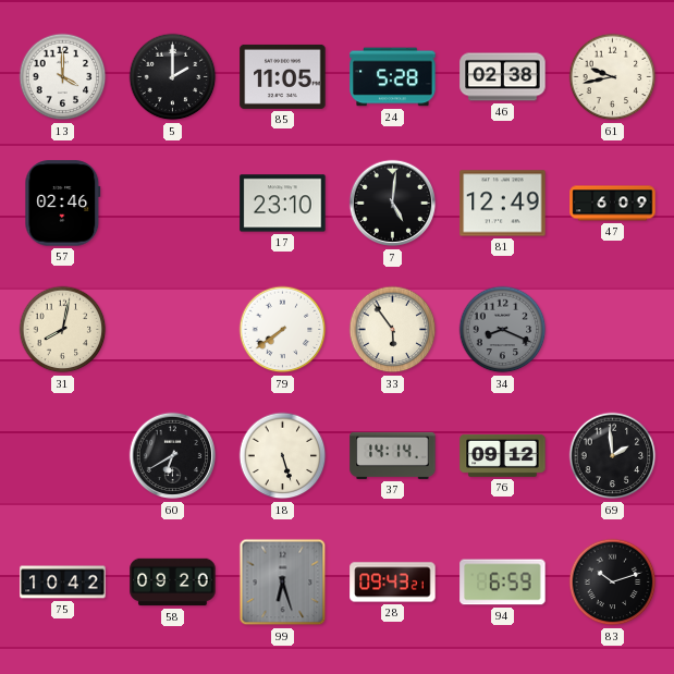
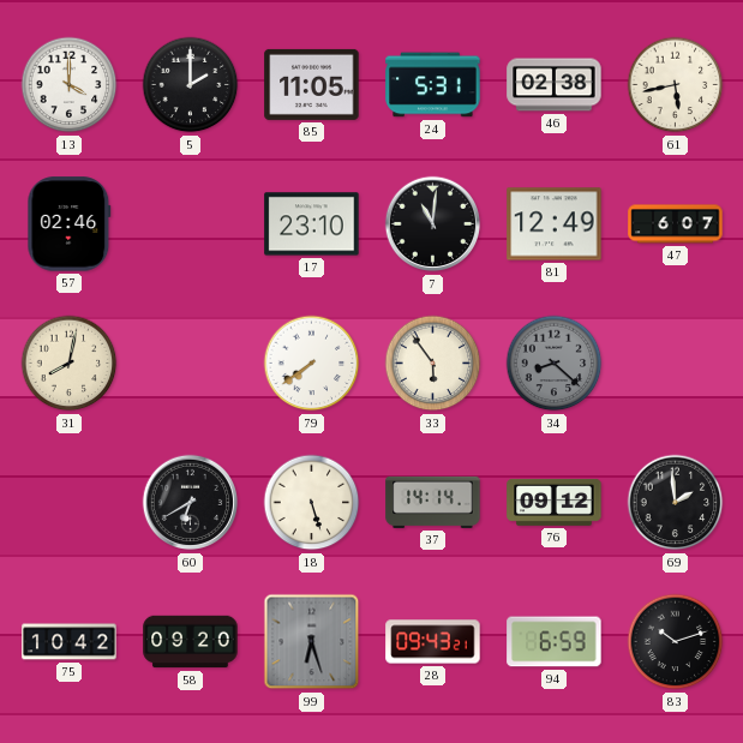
24: 5:28 -> 5:31
61: 9:43 -> 5:43
7: 5:01 -> 11:01
47: 6:09 -> 6:07
34: 8:19 -> 8:22
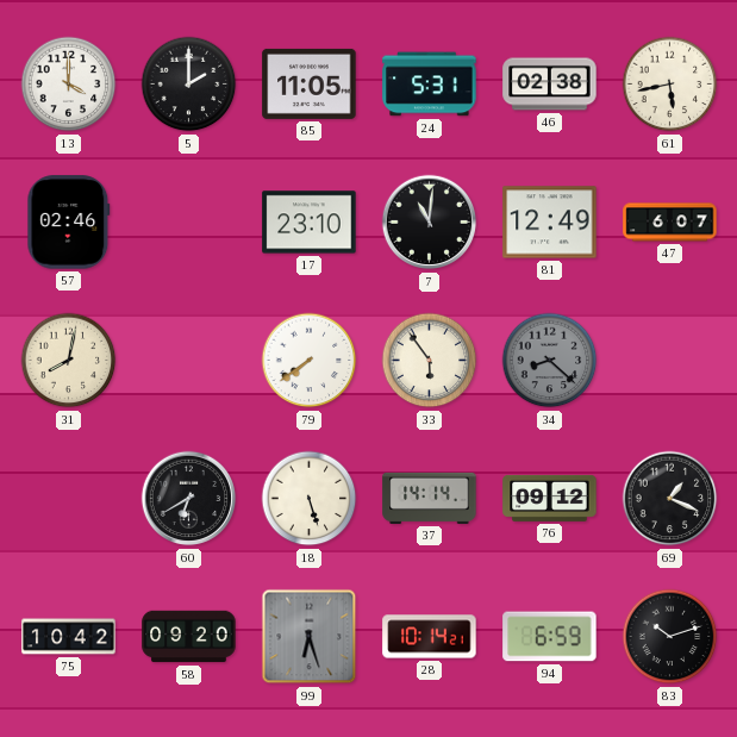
69: 1:59 -> 1:19
28: 09:43 -> 10:14
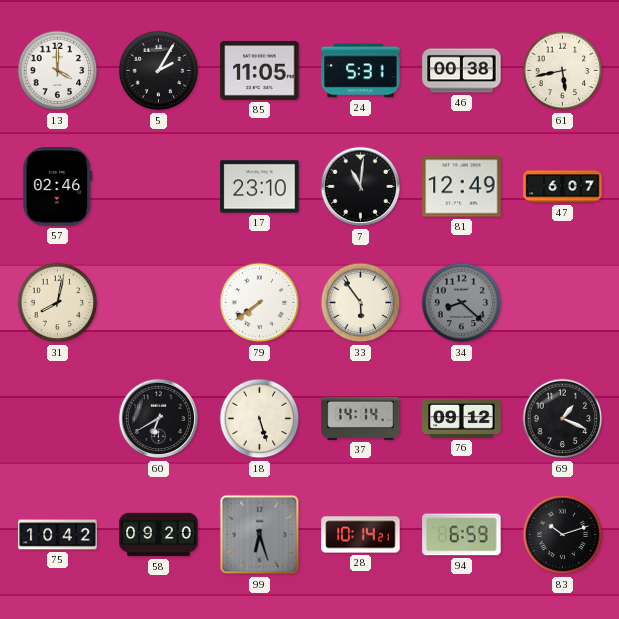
5: 2:00 -> 2:05
46: 02:38 -> 00:38
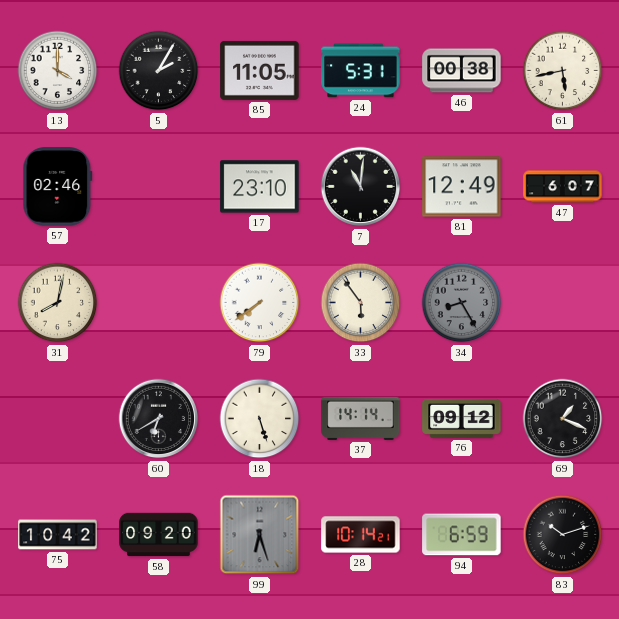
34: 8:22 -> 8:25
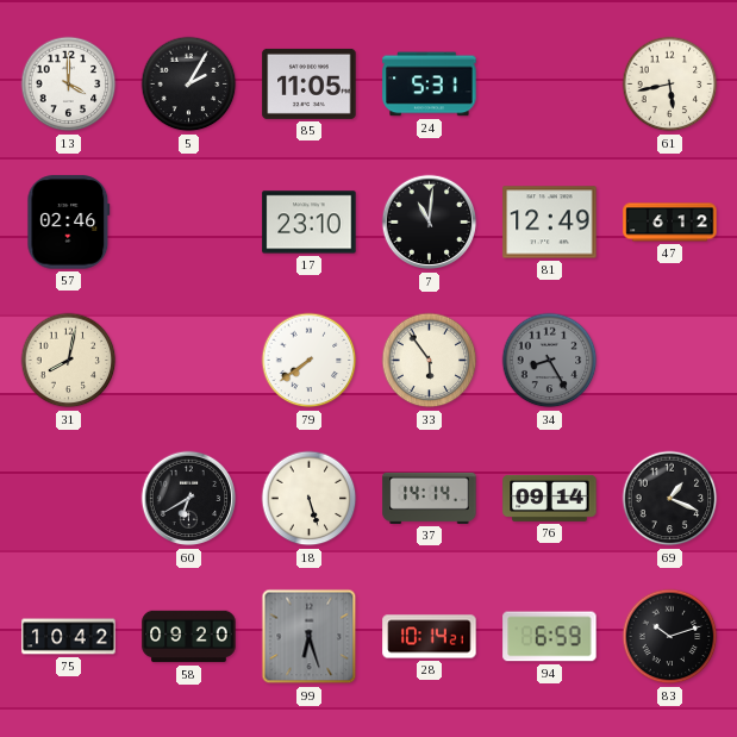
46: 00:38 -> none
47: 6:07 -> 6:12
76: 09:12 -> 09:14
